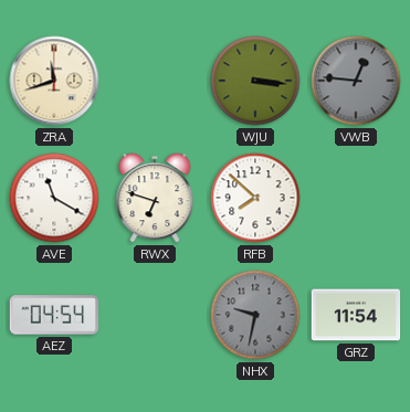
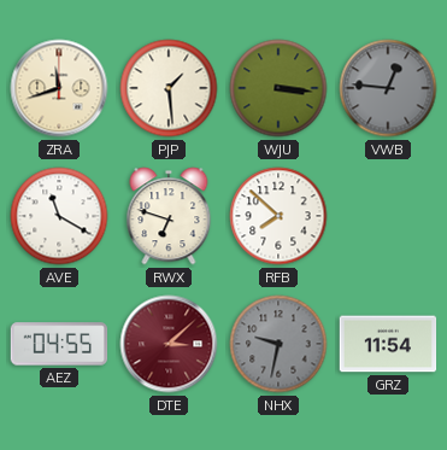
PJP: none -> 1:29
AEZ: 04:54 -> 04:55
DTE: none -> 3:08
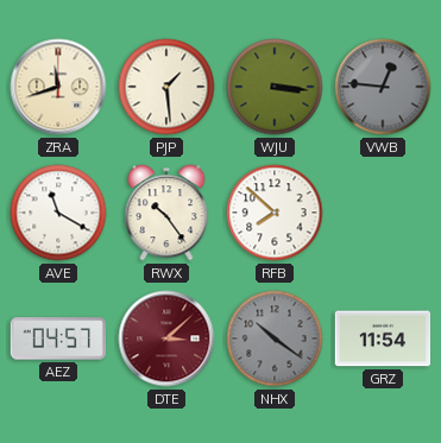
RWX: 6:48 -> 10:24
AEZ: 04:55 -> 04:57
NHX: 9:32 -> 10:21
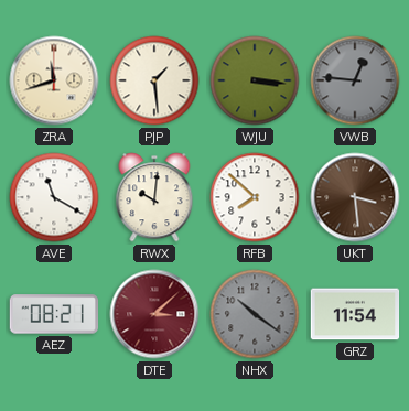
RWX: 10:24 -> 10:01
UKT: none -> 3:29
AEZ: 04:57 -> 08:21
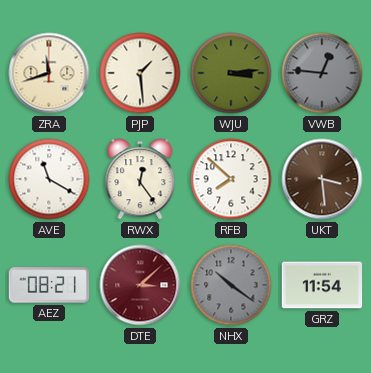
WJU: 3:16 -> 3:14
RWX: 10:01 -> 12:24
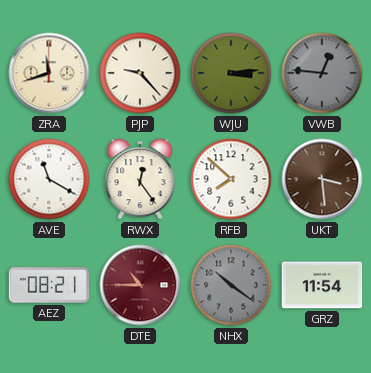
PJP: 1:29 -> 9:23
DTE: 3:08 -> 10:45
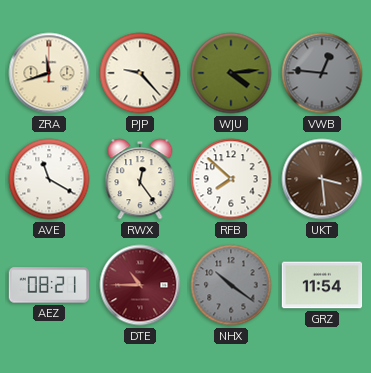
WJU: 3:14 -> 4:14
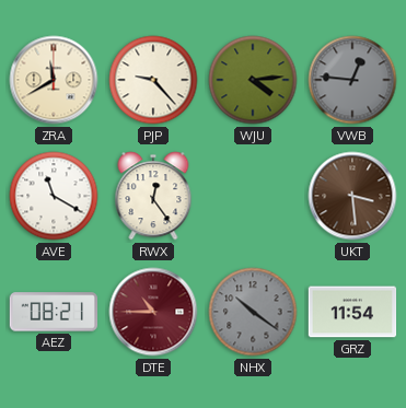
ZRA: 11:42 -> 11:40
RFB: 7:52 -> none
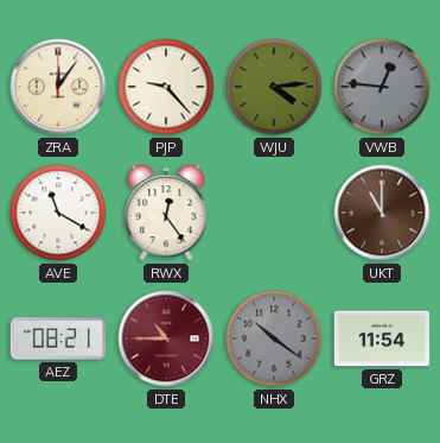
ZRA: 11:40 -> 12:06
UKT: 3:29 -> 11:00
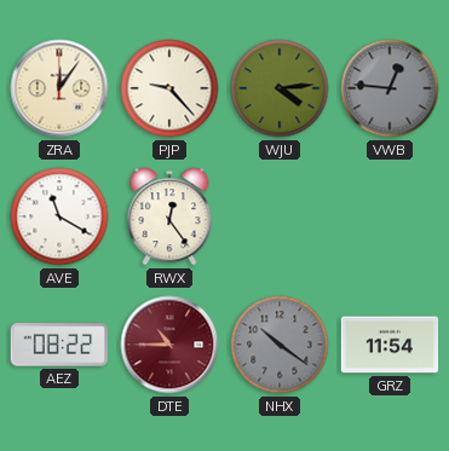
UKT: 11:00 -> none
AEZ: 08:21 -> 08:22
